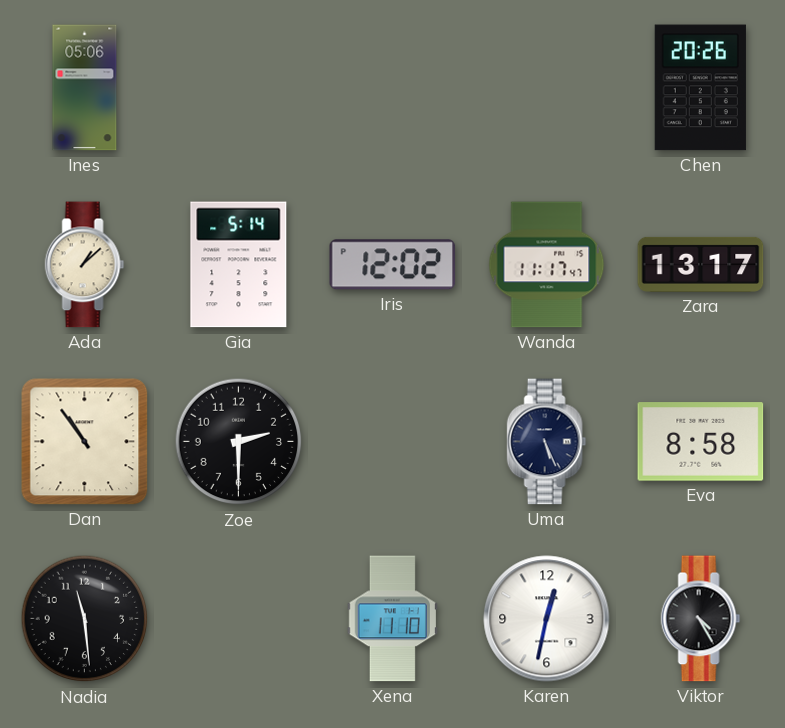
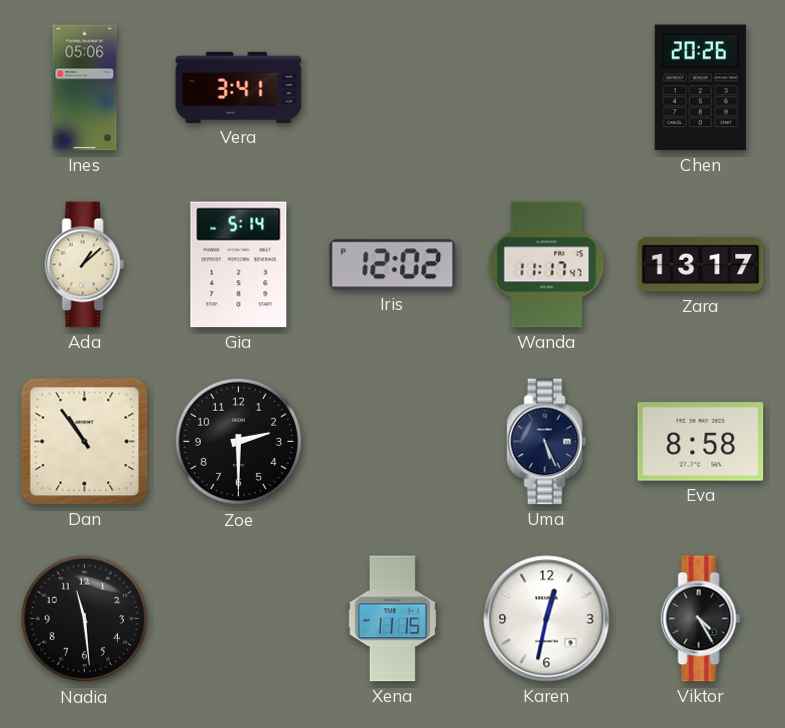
Vera: none -> 3:41
Xena: 11:10 -> 11:15
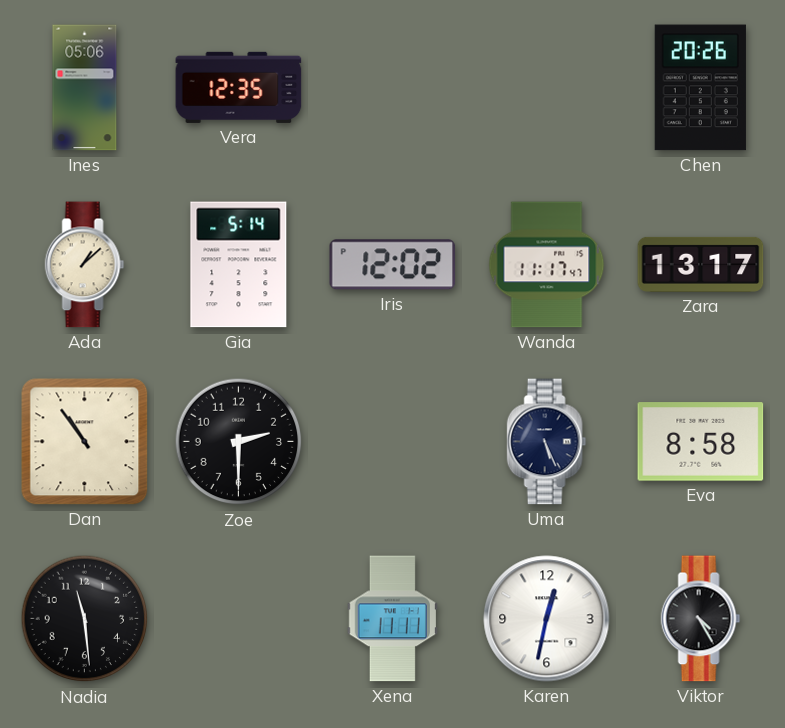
Vera: 3:41 -> 12:35
Xena: 11:15 -> 11:11
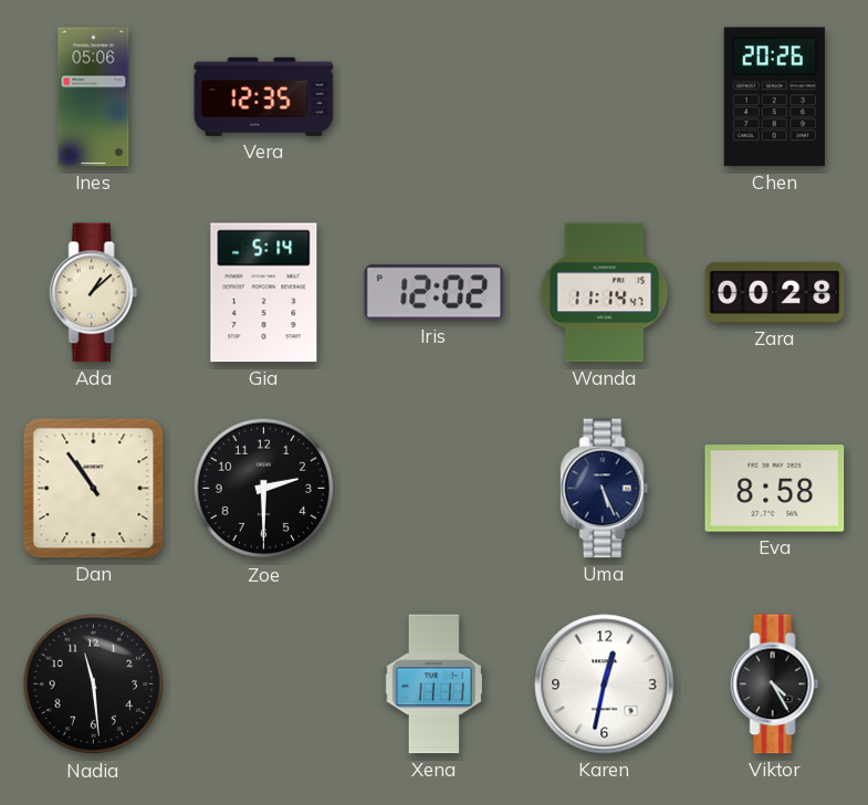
Wanda: 11:17 -> 11:14
Zara: 13:17 -> 00:28
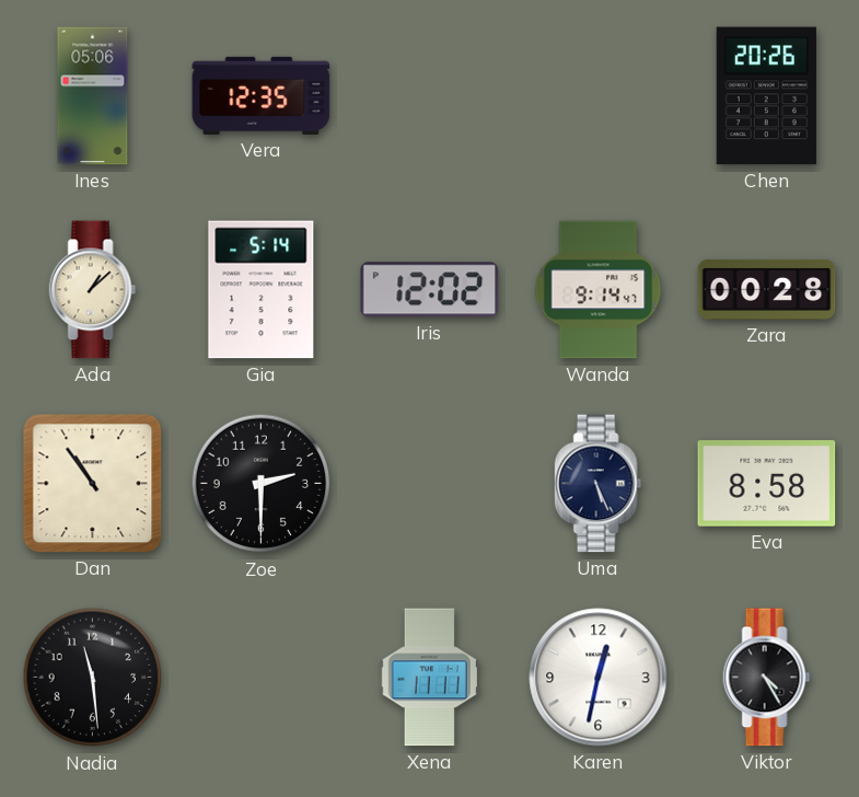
Wanda: 11:14 -> 9:14
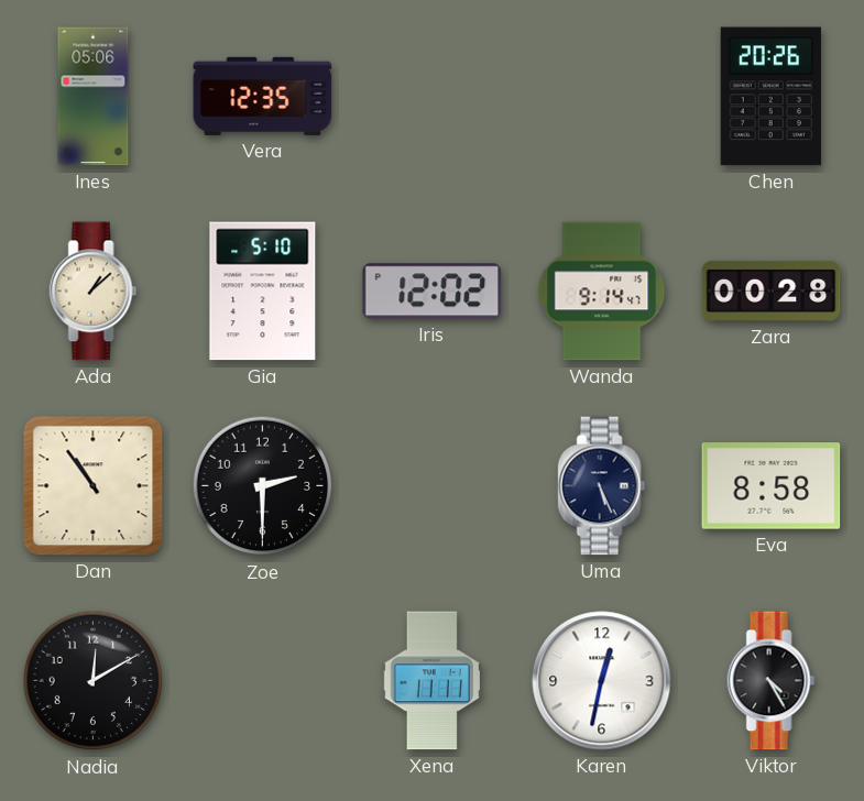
Gia: 5:14 -> 5:10
Nadia: 11:29 -> 12:10
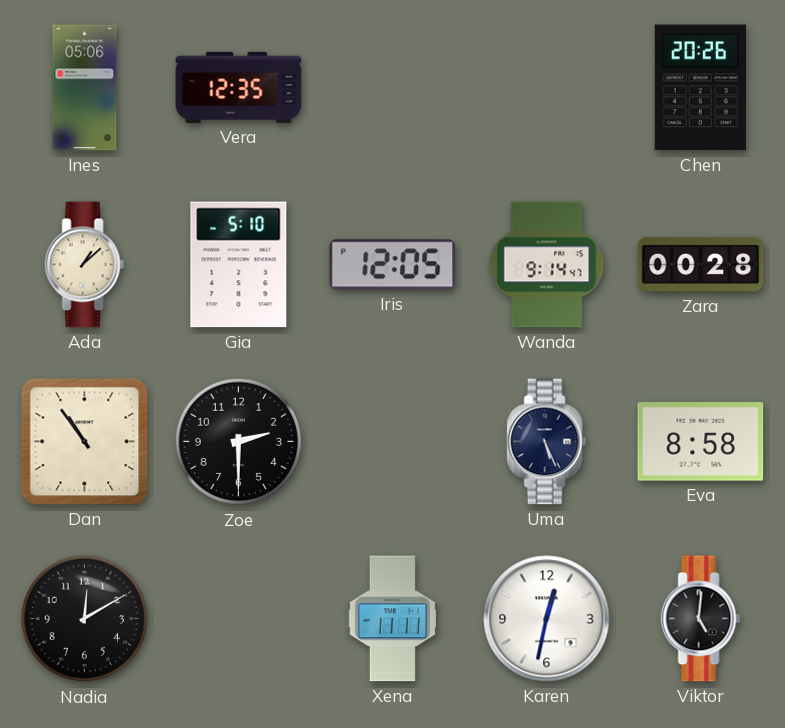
Iris: 12:02 -> 12:05
Viktor: 4:25 -> 5:01
